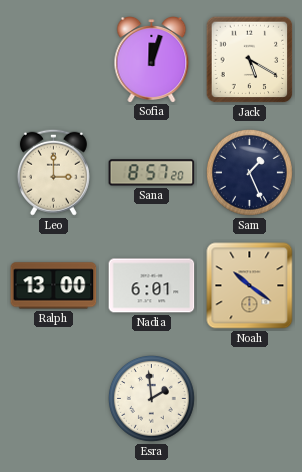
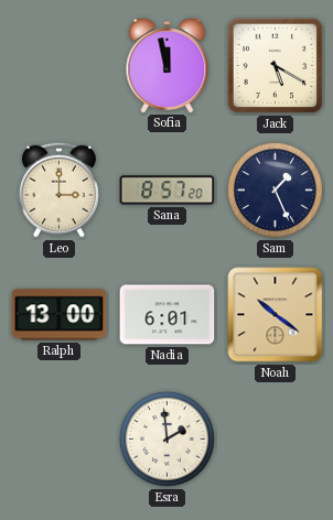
Sofia: 12:03 -> 11:58
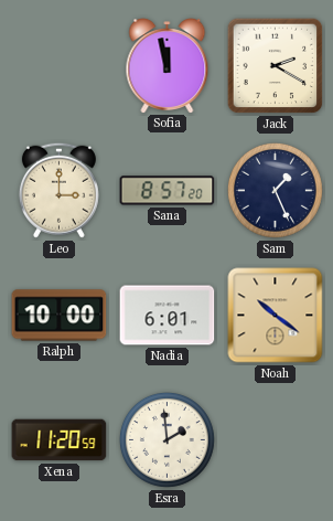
Jack: 5:20 -> 2:20
Ralph: 13:00 -> 10:00
Xena: none -> 11:20
